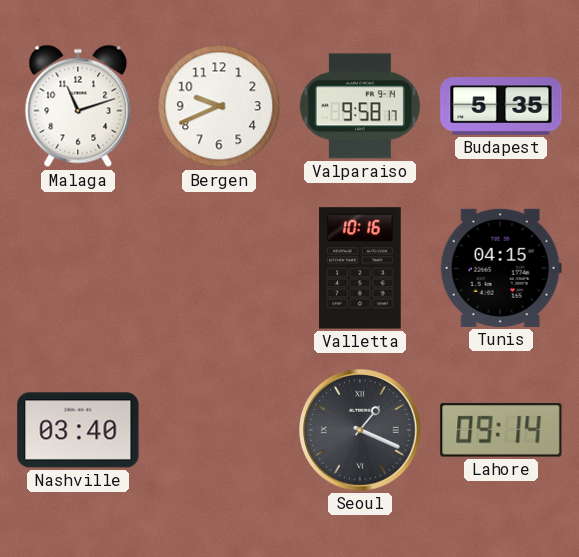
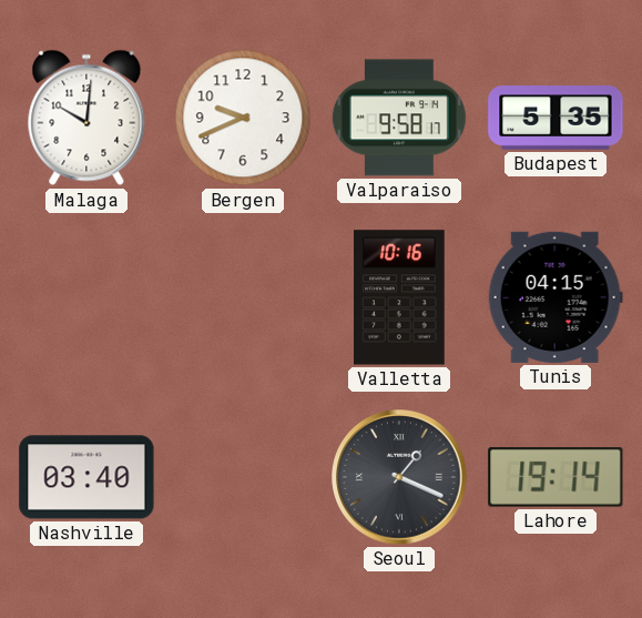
Malaga: 11:12 -> 10:01
Lahore: 09:14 -> 19:14
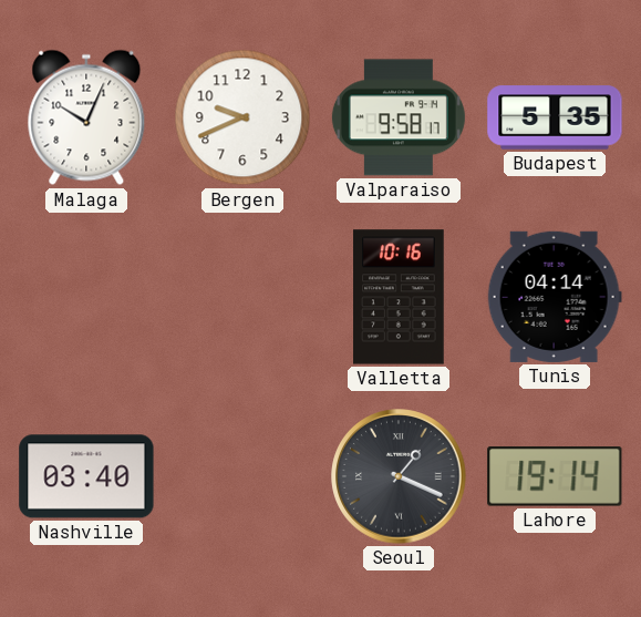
Malaga: 10:01 -> 10:04
Tunis: 04:15 -> 04:14
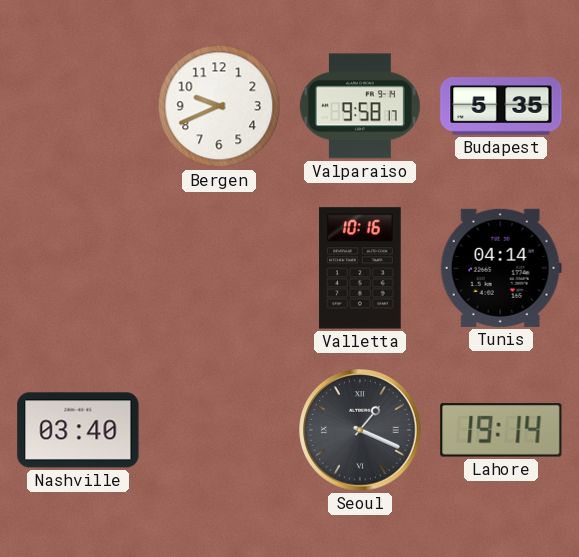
Malaga: 10:04 -> none
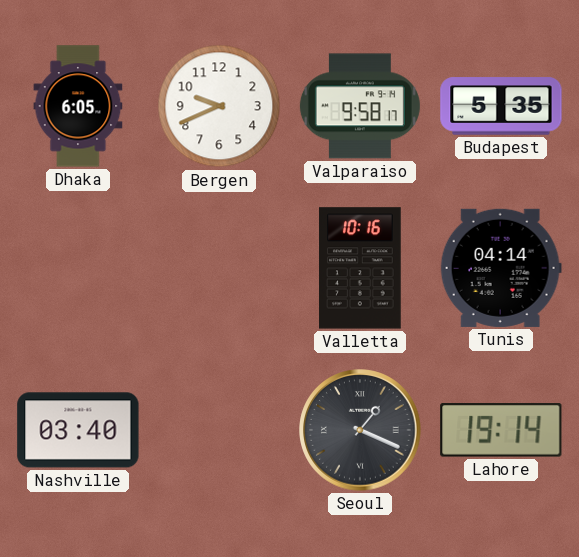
Dhaka: none -> 6:05
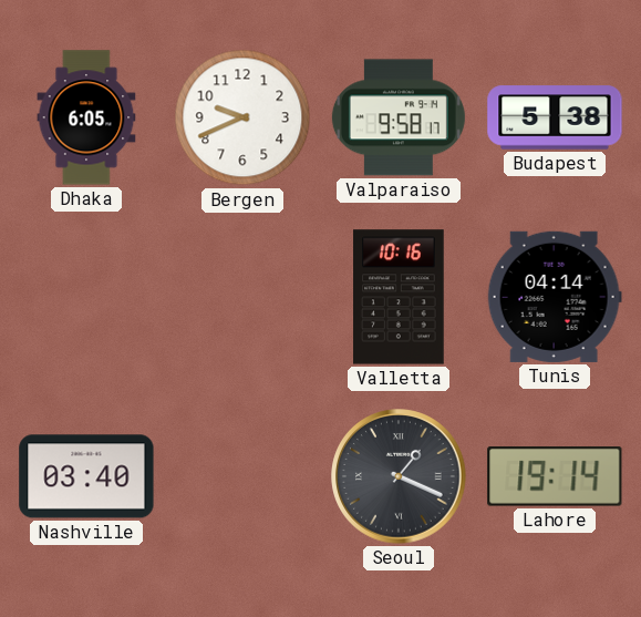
Budapest: 5:35 -> 5:38
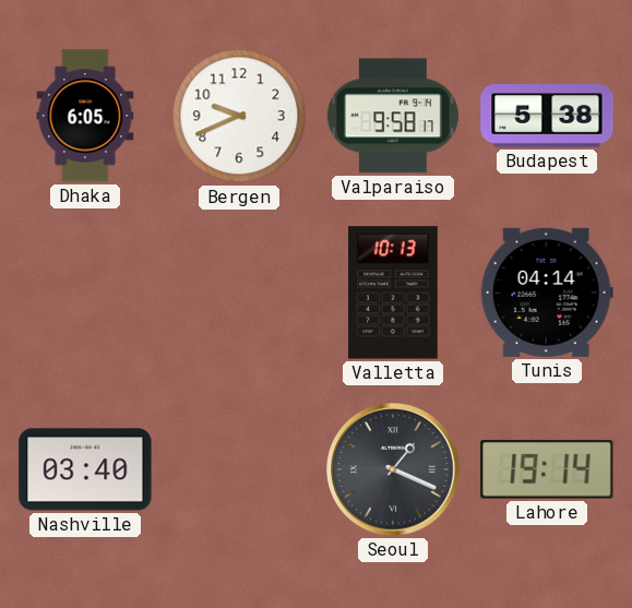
Valletta: 10:16 -> 10:13
